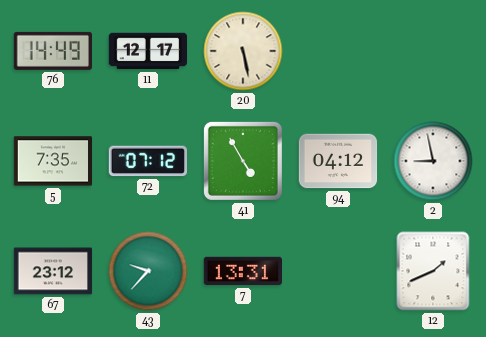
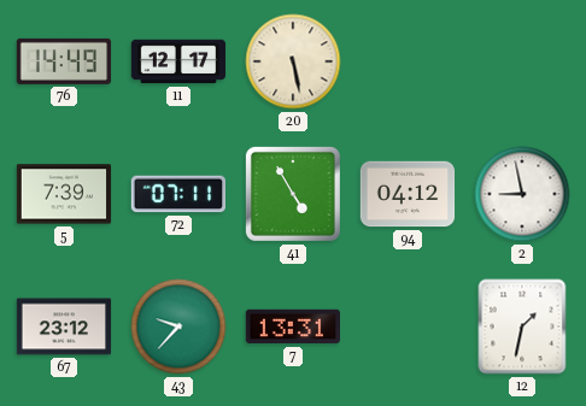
5: 7:35 -> 7:39
72: 07:12 -> 07:11
12: 1:41 -> 1:32
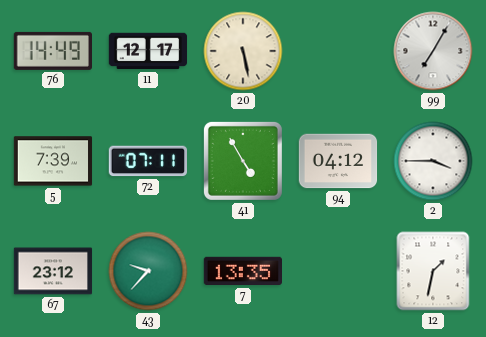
99: none -> 7:05
2: 8:58 -> 3:45
7: 13:31 -> 13:35
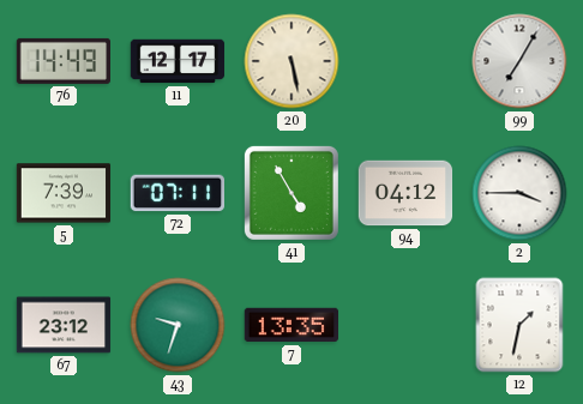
43: 9:37 -> 9:33
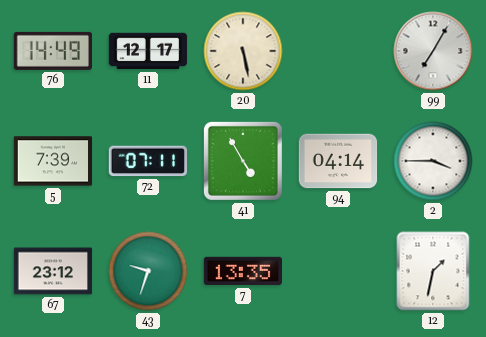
94: 04:12 -> 04:14
